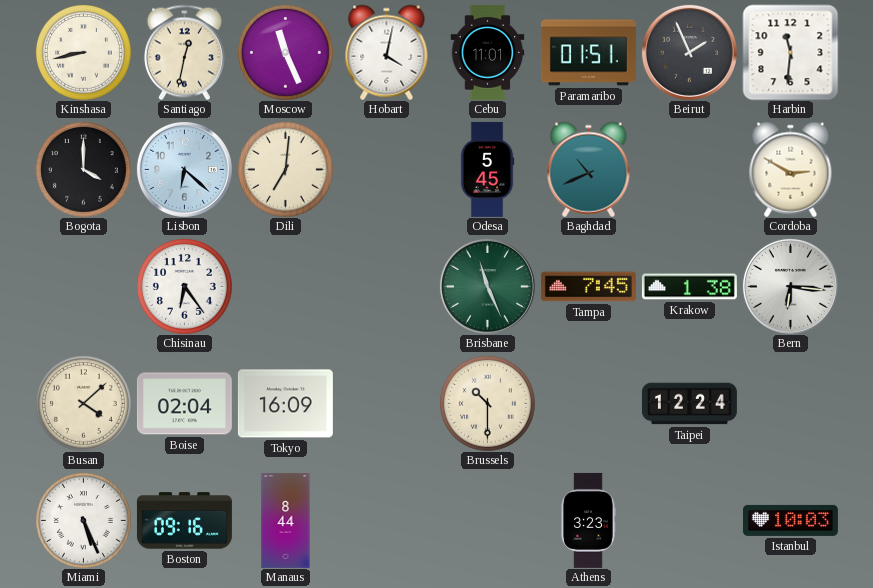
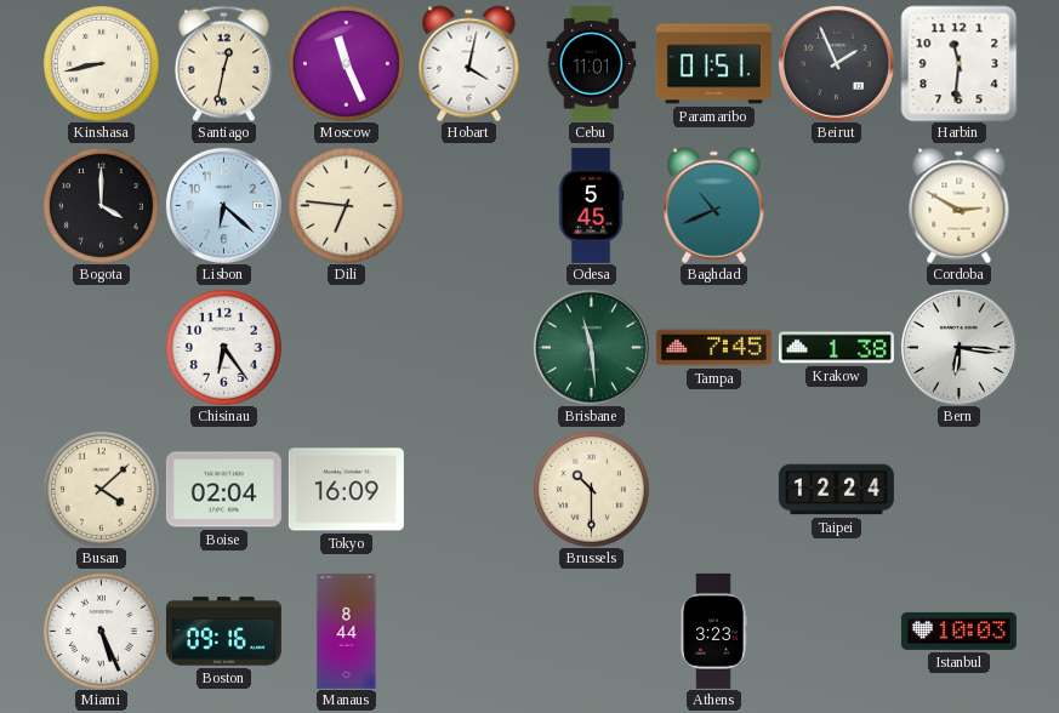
Dili: 7:01 -> 6:46
Brisbane: 11:26 -> 11:29
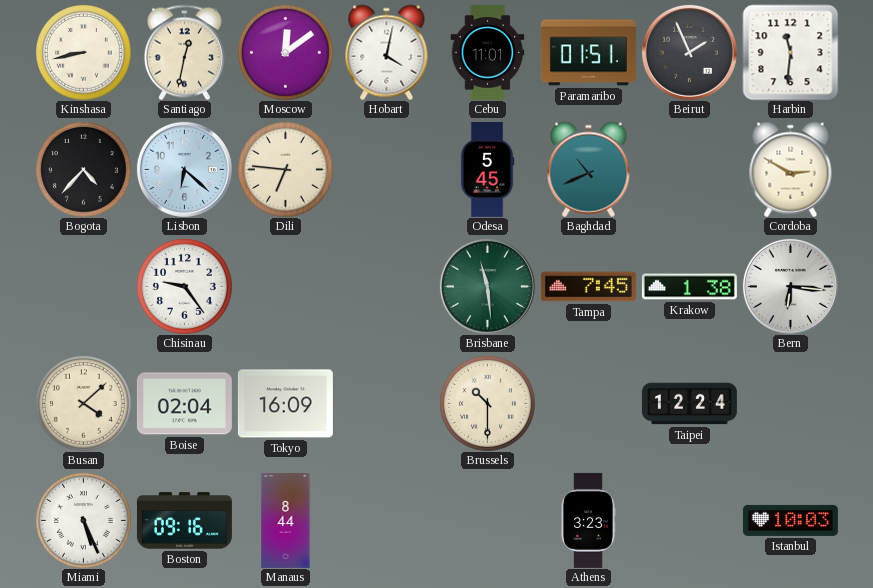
Moscow: 11:26 -> 12:09
Bogota: 4:00 -> 4:37
Chisinau: 6:24 -> 9:24
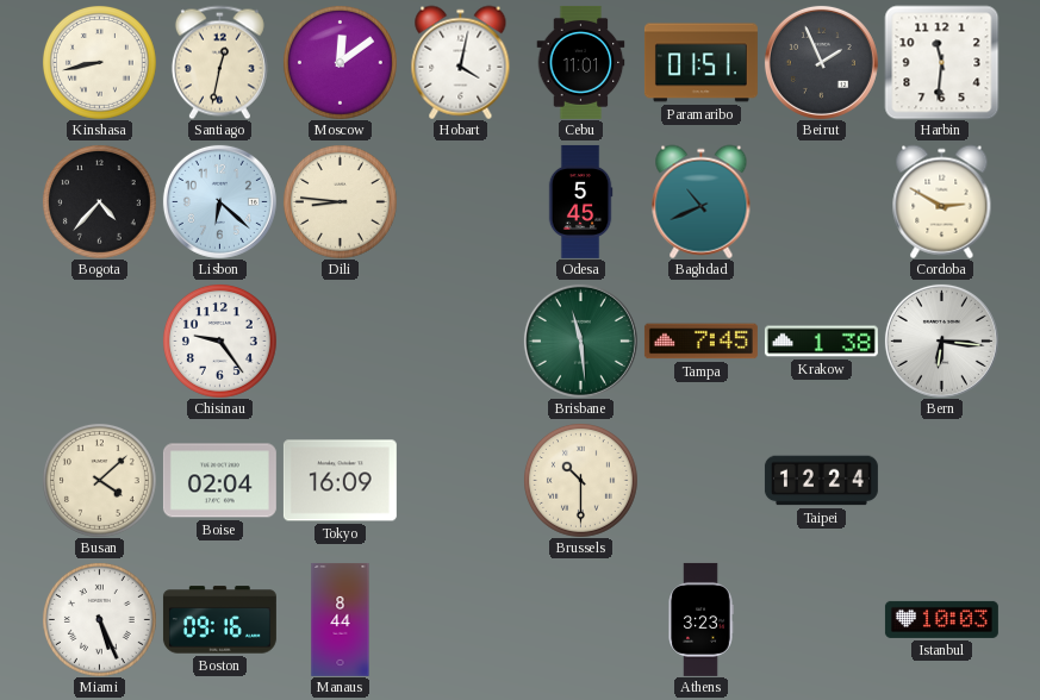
Dili: 6:46 -> 8:46
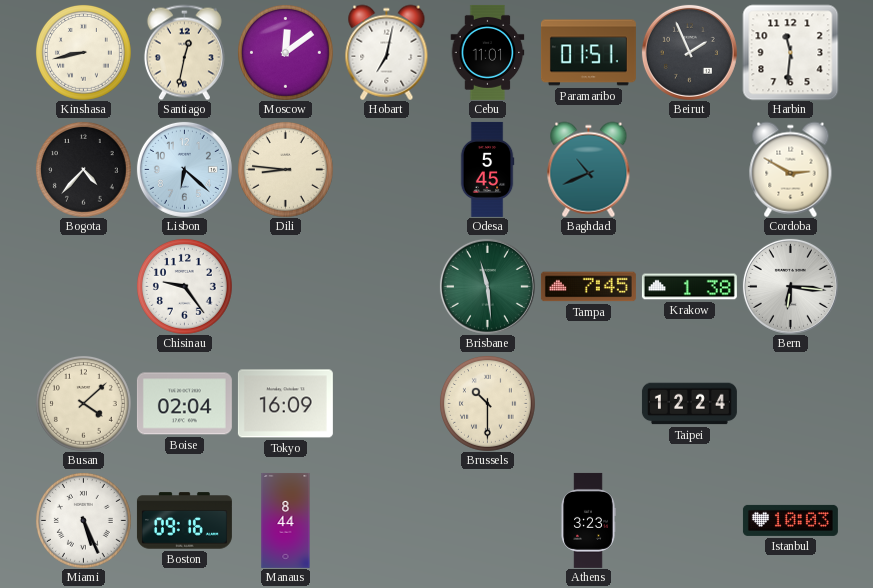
Hobart: 4:02 -> 7:02
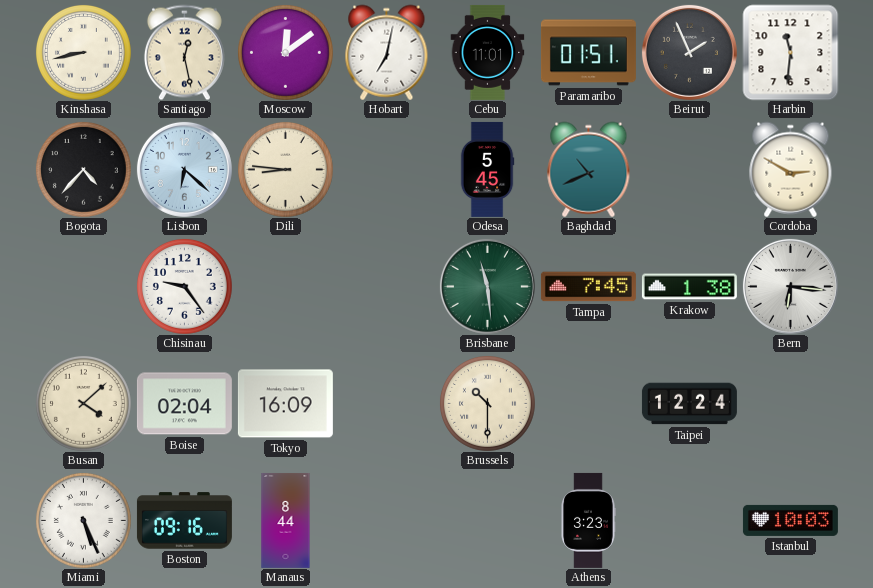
Santiago: 12:32 -> 12:28
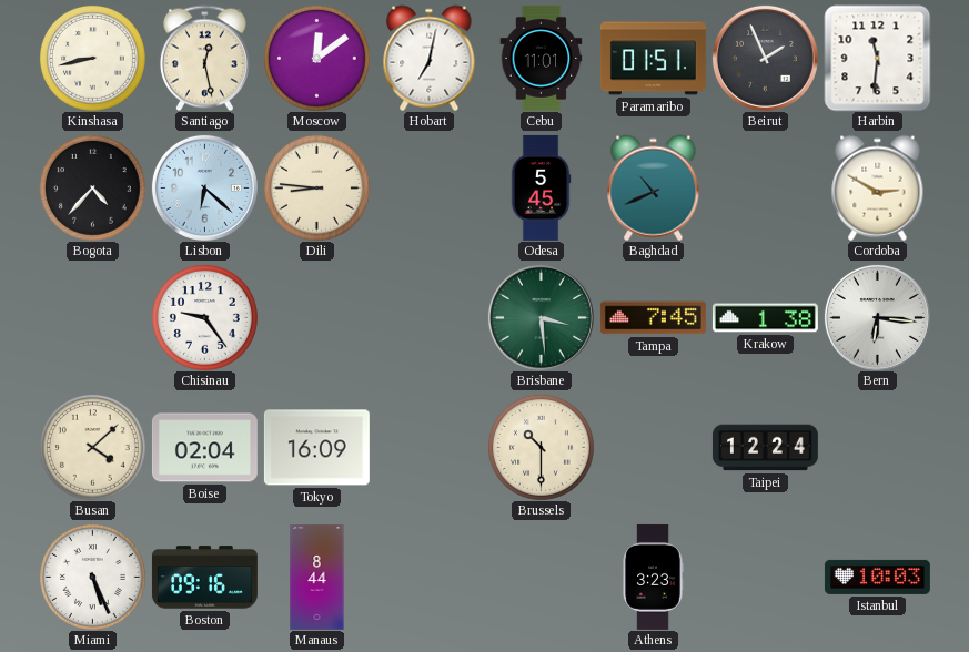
Brisbane: 11:29 -> 3:29
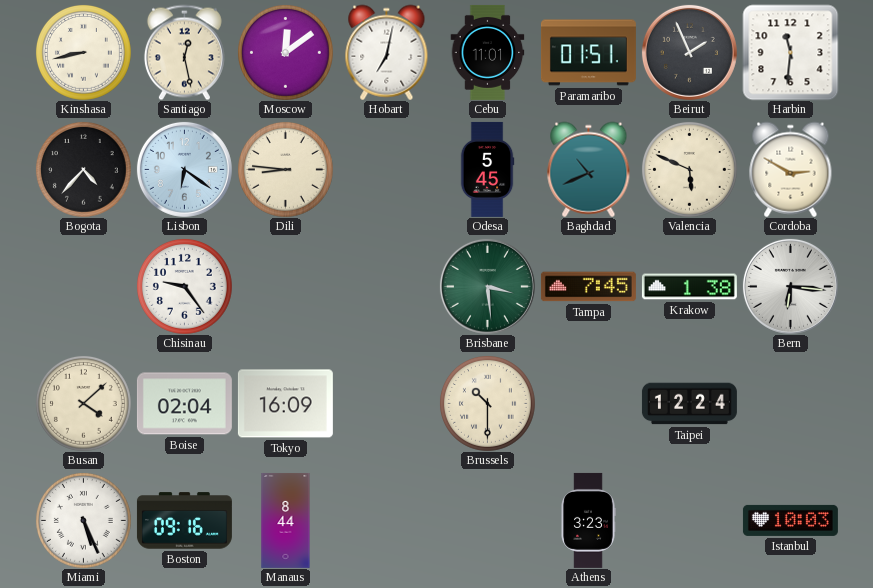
Lisbon: 6:22 -> 6:21
Valencia: none -> 5:49
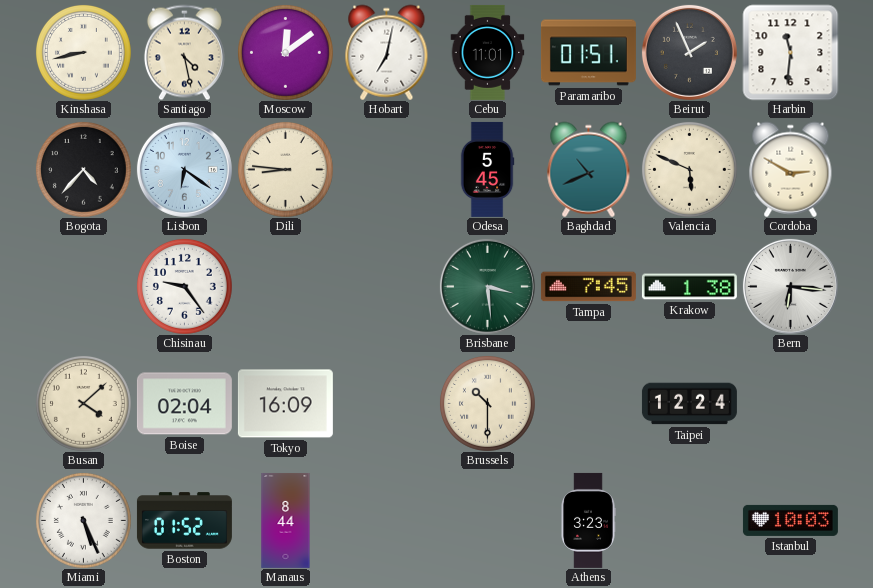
Santiago: 12:28 -> 4:28
Boston: 09:16 -> 01:52
